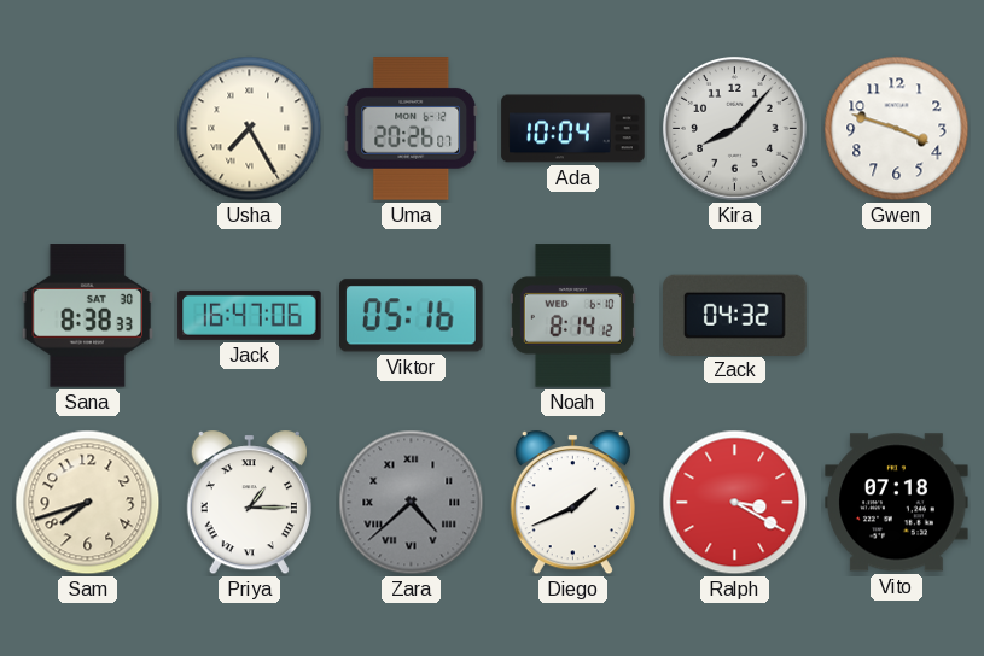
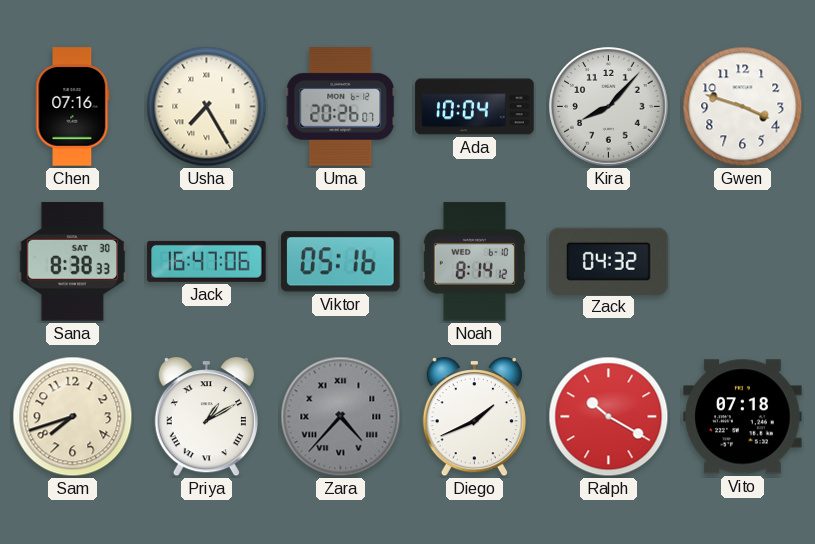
Chen: none -> 07:16
Priya: 1:15 -> 1:10
Zara: 4:38 -> 4:37
Ralph: 3:20 -> 10:20
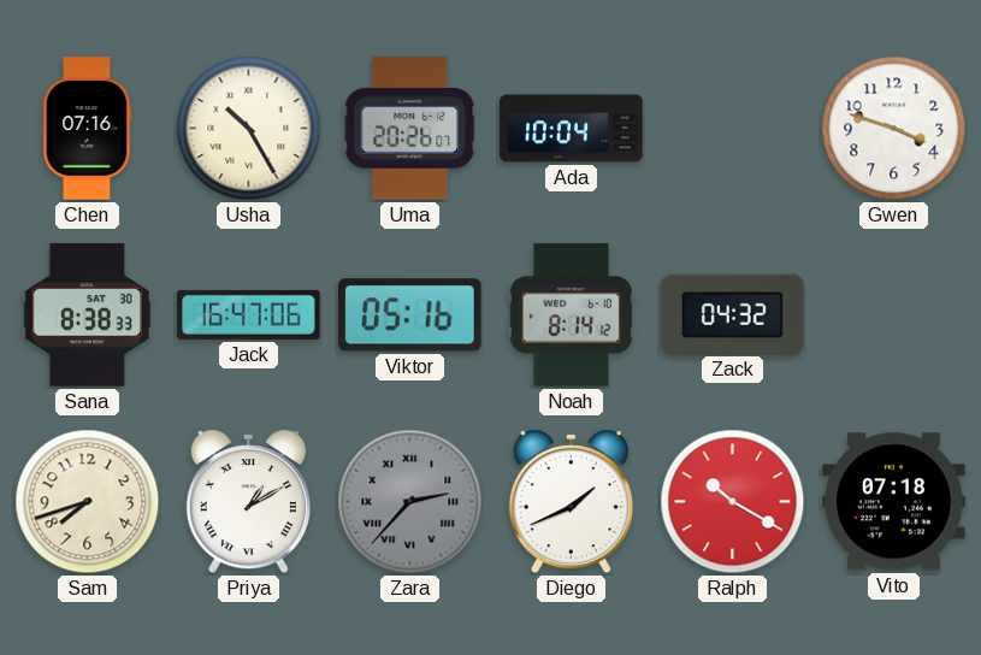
Usha: 7:25 -> 10:25
Kira: 8:07 -> none
Zara: 4:37 -> 2:37
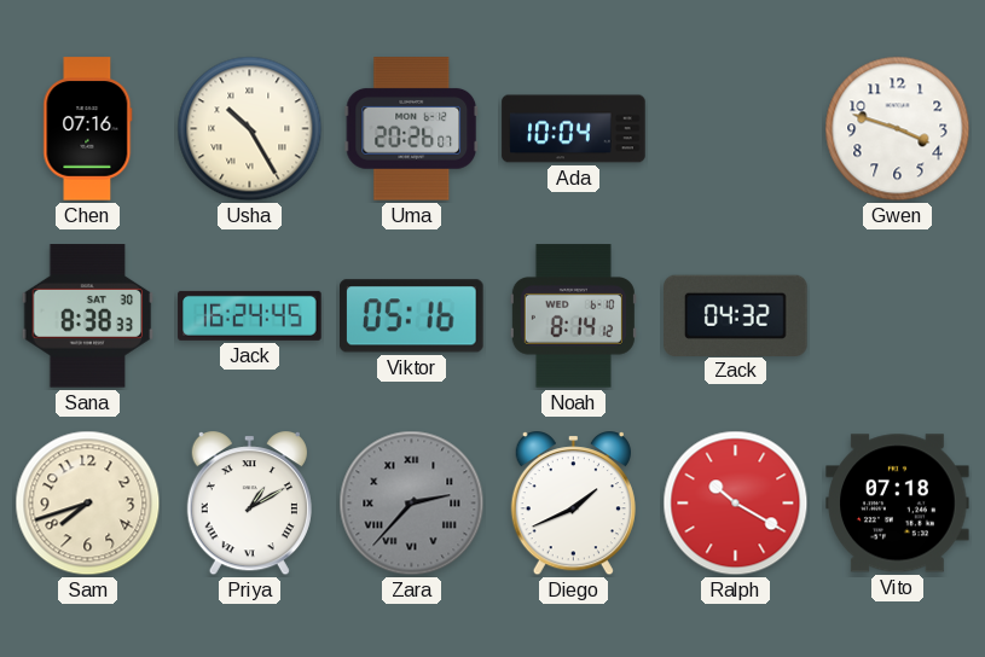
Jack: 16:47 -> 16:24
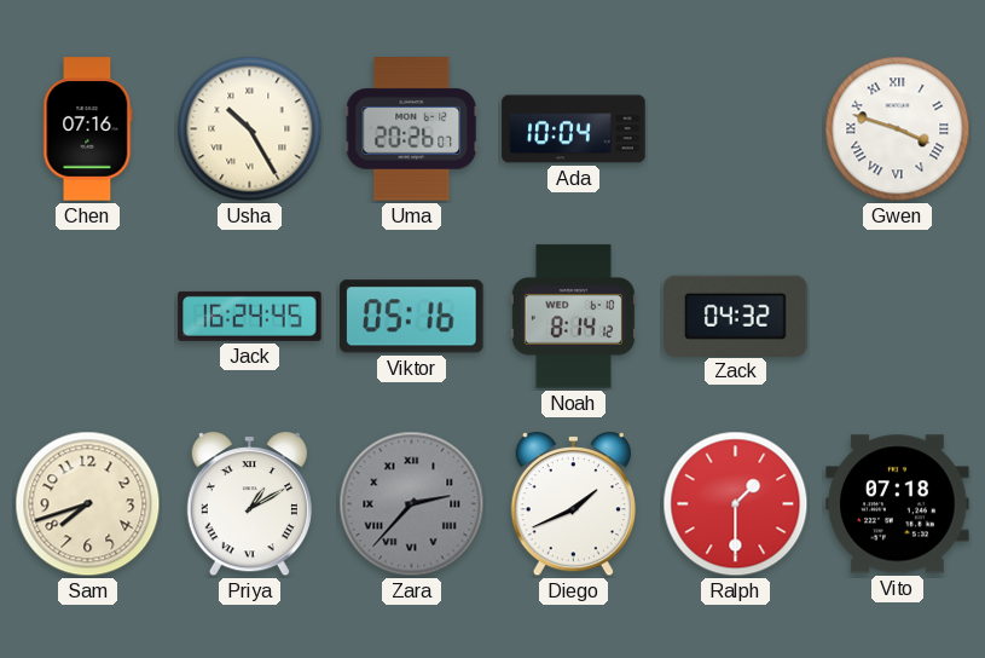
Gwen numerals: Arabic -> Roman
Sana: 8:38 -> none
Ralph: 10:20 -> 1:30
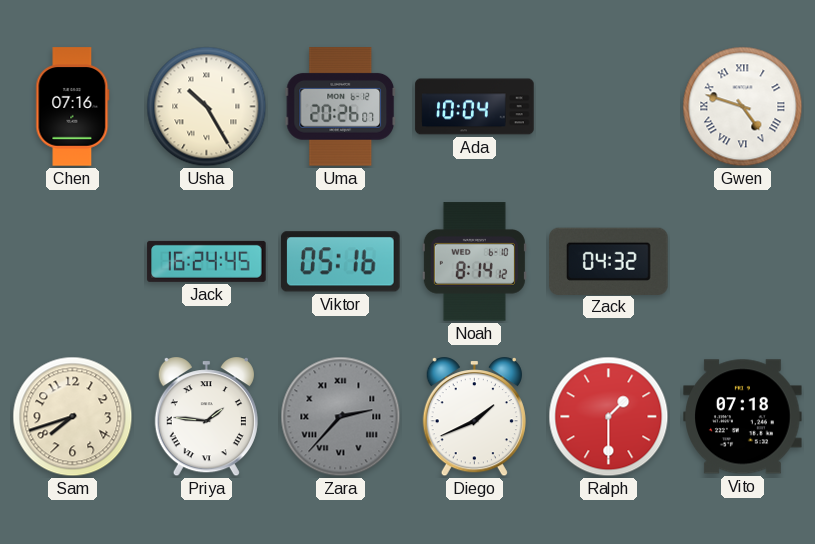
Gwen: 3:48 -> 4:48
Priya: 1:10 -> 1:46
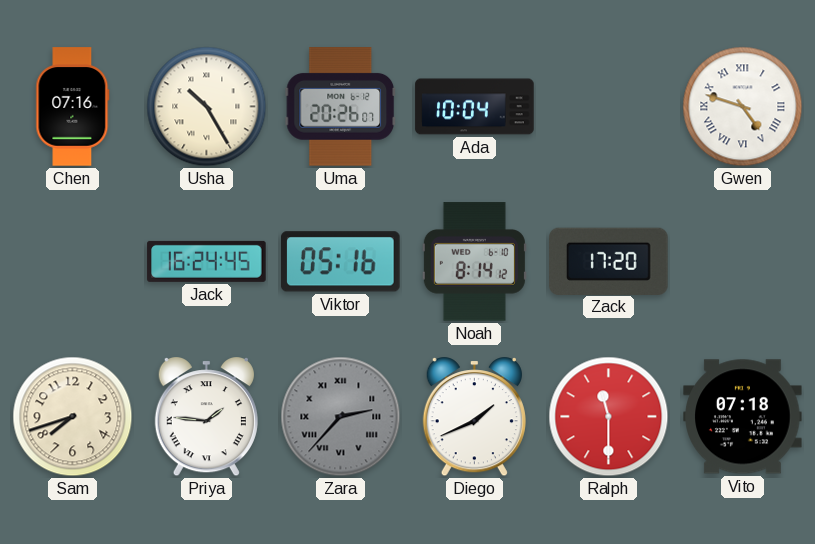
Zack: 04:32 -> 17:20
Ralph: 1:30 -> 11:30
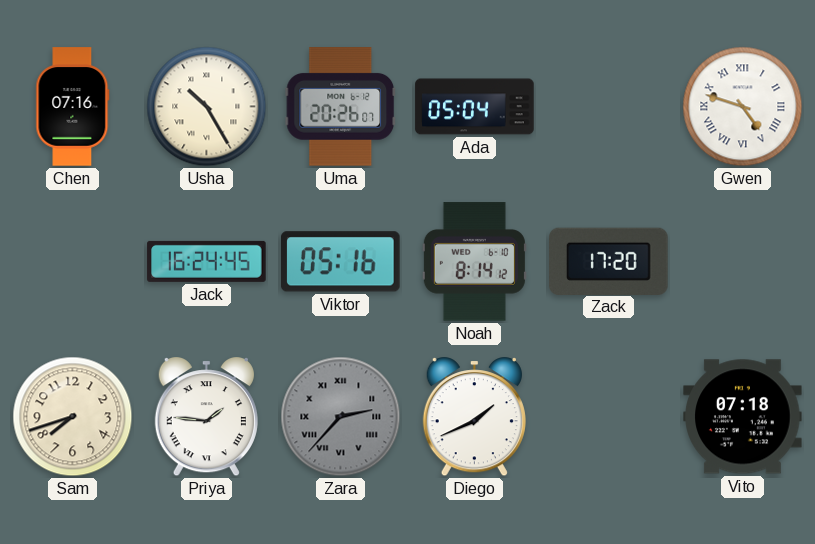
Ada: 10:04 -> 05:04
Ralph: 11:30 -> none
